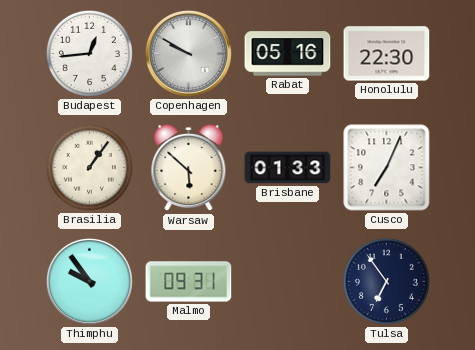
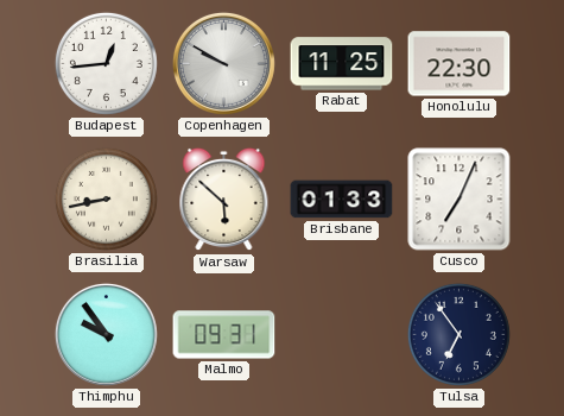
Rabat: 05:16 -> 11:25
Brasilia: 1:06 -> 8:43
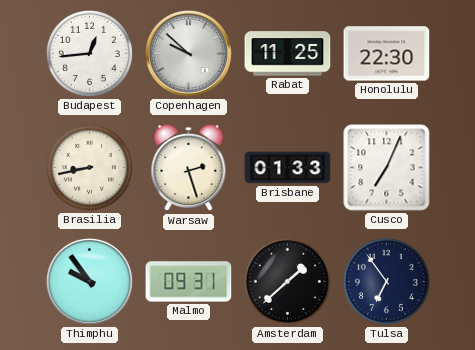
Copenhagen: 9:50 -> 9:52
Warsaw: 5:52 -> 2:27
Amsterdam: none -> 1:38
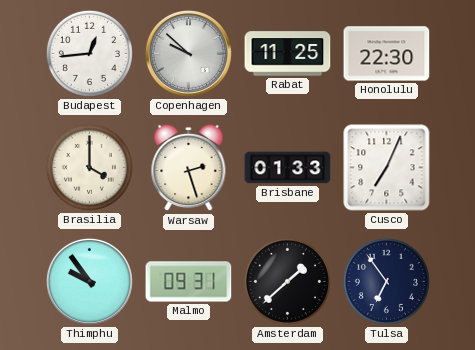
Brasilia: 8:43 -> 4:00
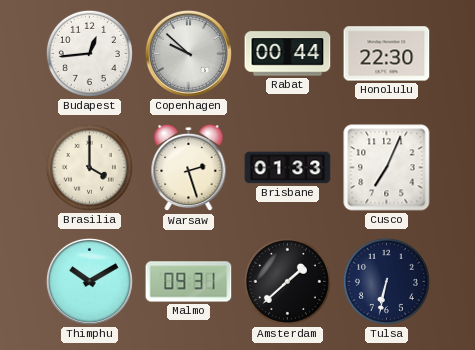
Rabat: 11:25 -> 00:44
Thimphu: 9:54 -> 10:10
Tulsa: 6:54 -> 6:32
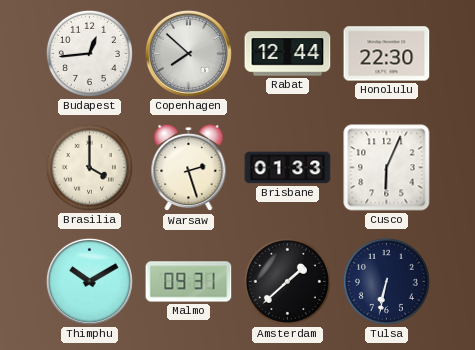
Copenhagen: 9:52 -> 7:52
Rabat: 00:44 -> 12:44
Cusco: 7:04 -> 6:04
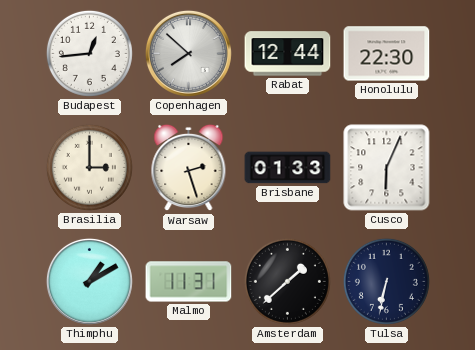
Brasilia: 4:00 -> 3:00
Thimphu: 10:10 -> 1:10
Malmo: 09:31 -> 11:31
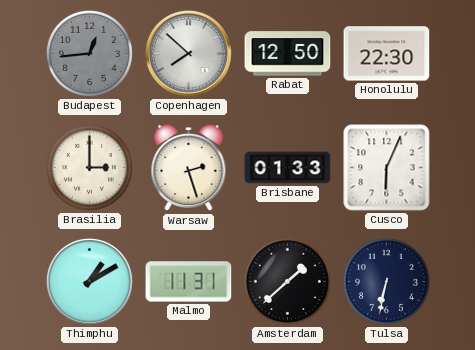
Budapest dial: white -> grey
Rabat: 12:44 -> 12:50
